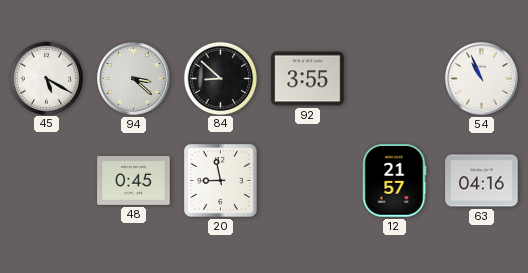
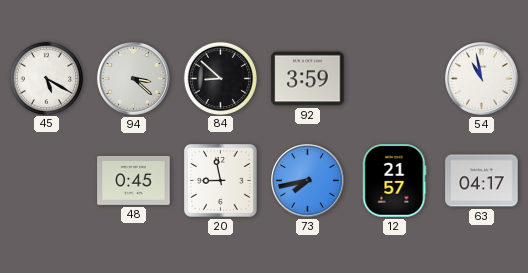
92: 3:55 -> 3:59
54: 10:56 -> 10:58
73: none -> 7:43
63: 04:16 -> 04:17
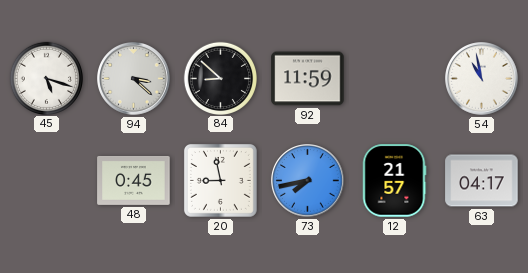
45: 5:20 -> 5:18
92: 3:59 -> 11:59
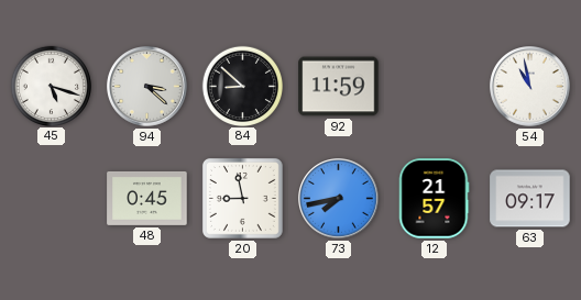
63: 04:17 -> 09:17
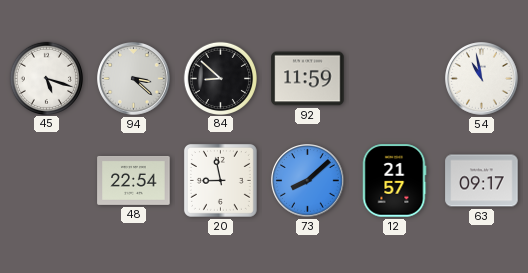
48: 0:45 -> 22:54
73: 7:43 -> 8:08
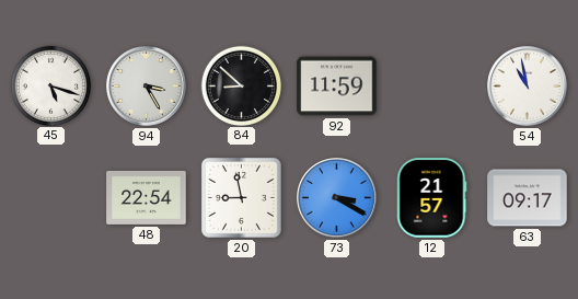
94: 3:22 -> 3:25
73: 8:08 -> 3:20
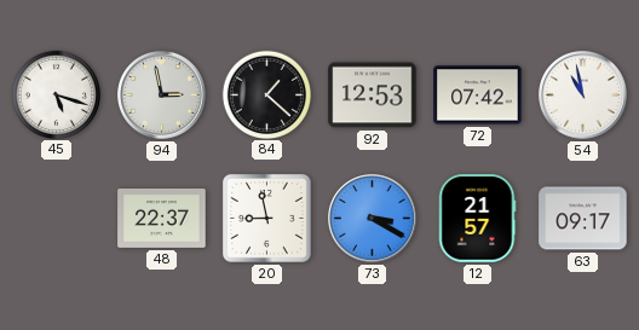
94: 3:25 -> 2:58
84: 8:52 -> 1:22
92: 11:59 -> 12:53
72: none -> 07:42
48: 22:54 -> 22:37
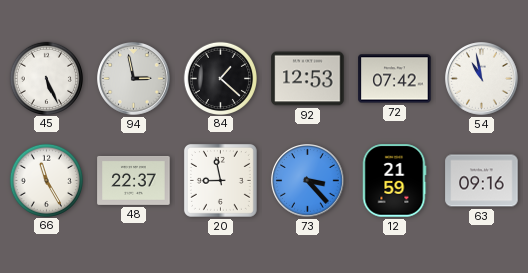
45: 5:18 -> 5:26
66: none -> 11:25
73: 3:20 -> 3:23
12: 21:57 -> 21:59
63: 09:17 -> 09:16
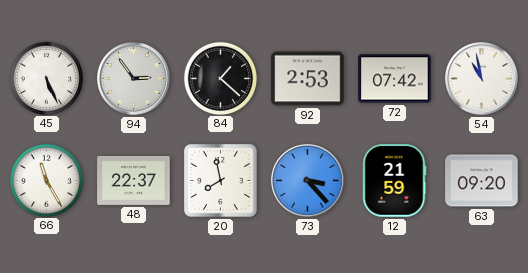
94: 2:58 -> 2:54
92: 12:53 -> 2:53
20: 8:58 -> 7:58
63: 09:16 -> 09:20
